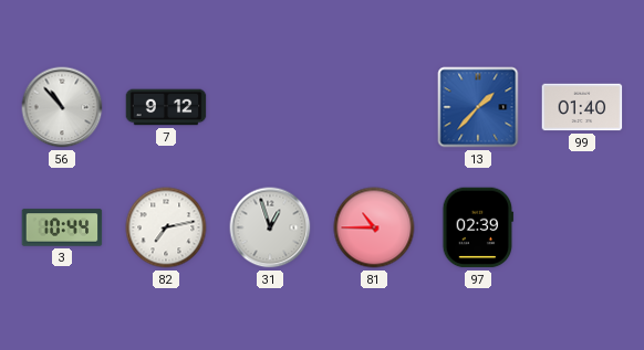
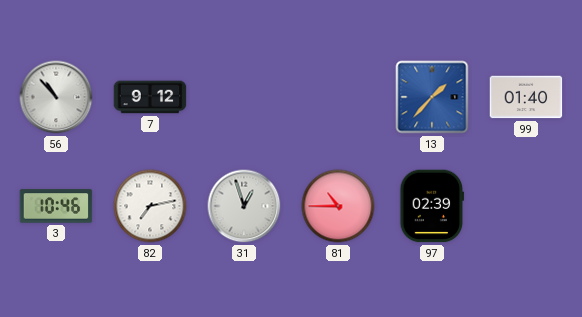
3: 10:44 -> 10:46
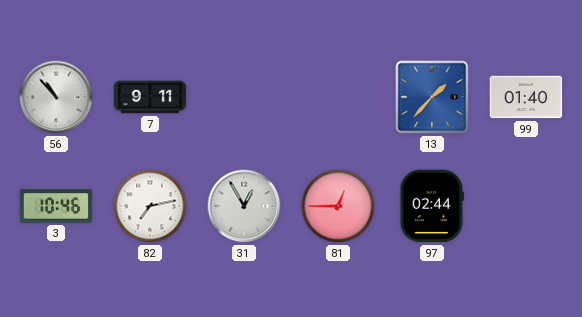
7: 9:12 -> 9:11
31: 12:57 -> 12:55
81: 10:45 -> 12:45
97: 02:39 -> 02:44
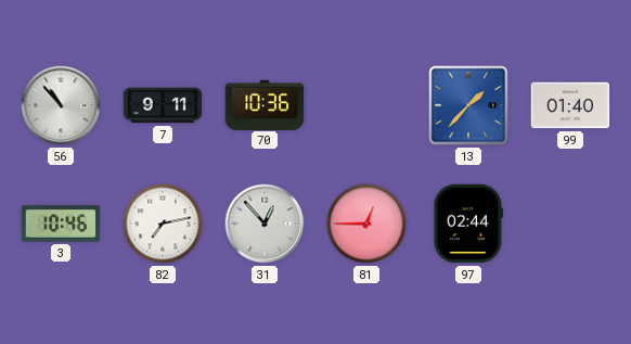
70: none -> 10:36
31: 12:55 -> 12:53
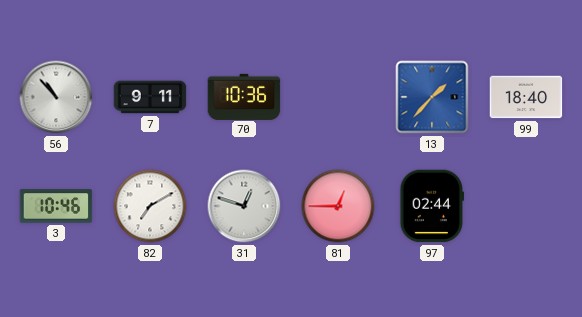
99: 01:40 -> 18:40
82: 7:13 -> 7:10
31: 12:53 -> 12:48
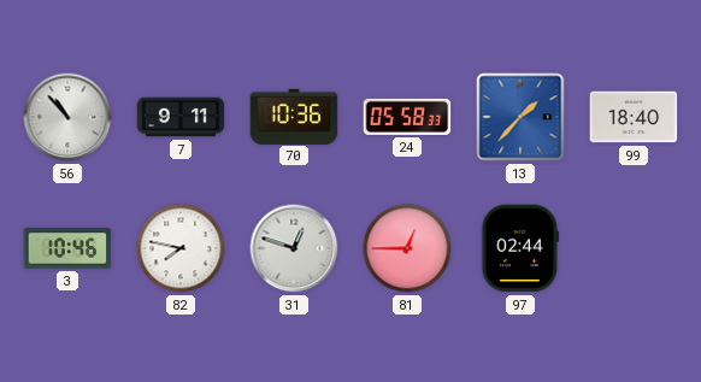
24: none -> 05:58
82: 7:10 -> 7:47
